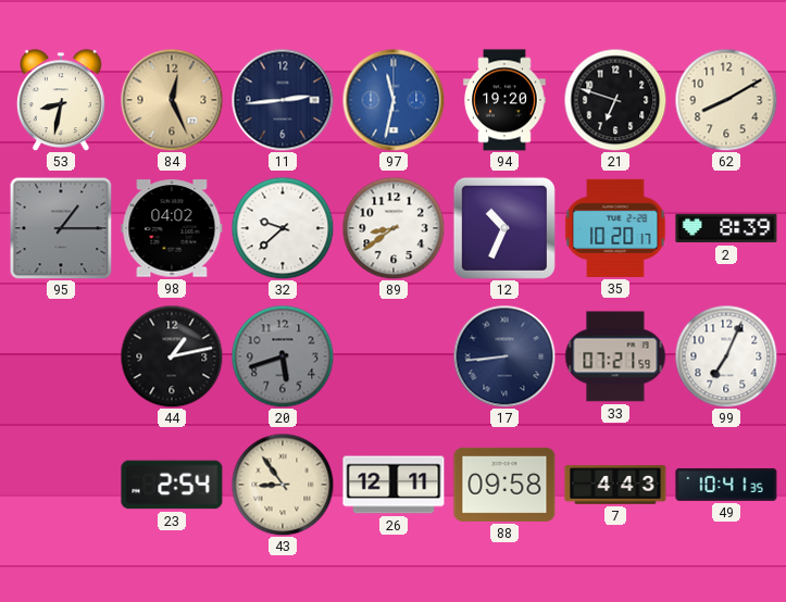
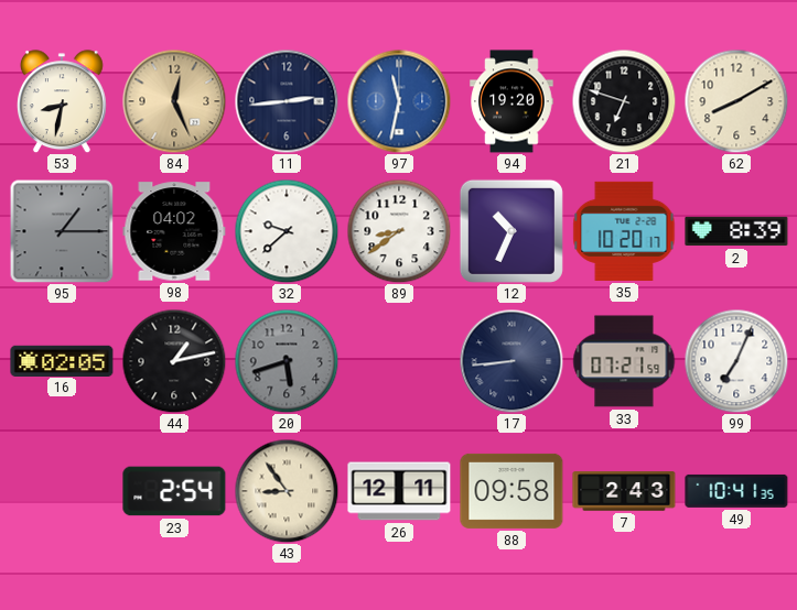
16: none -> 02:05
7: 4:43 -> 2:43
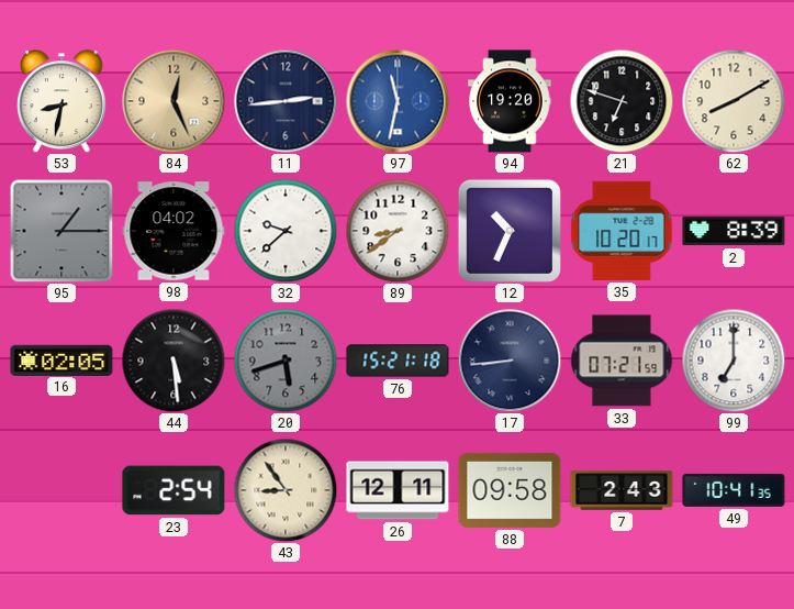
44: 1:13 -> 5:29
76: none -> 15:21
99: 7:04 -> 7:00
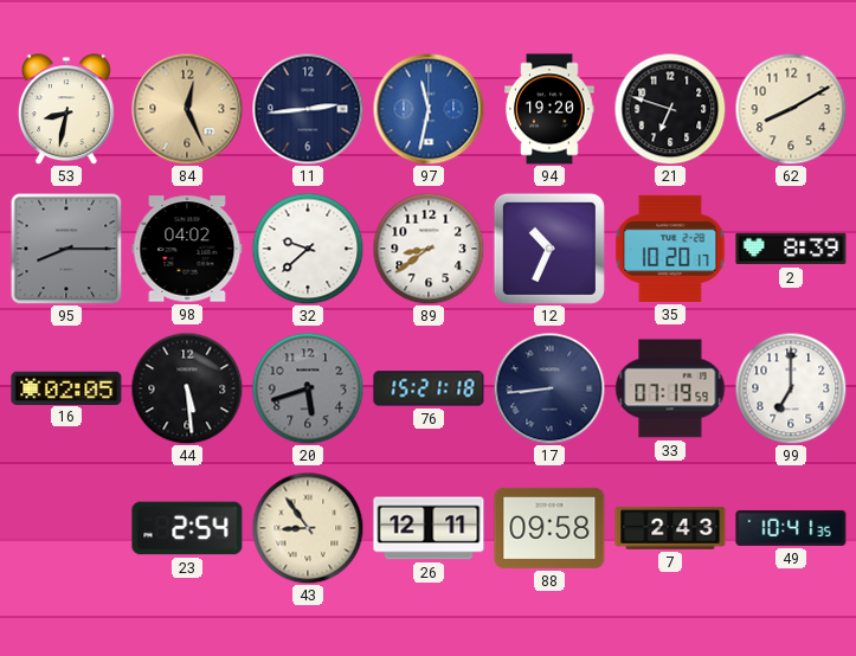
95: 1:15 -> 8:15
33: 07:21 -> 07:19
